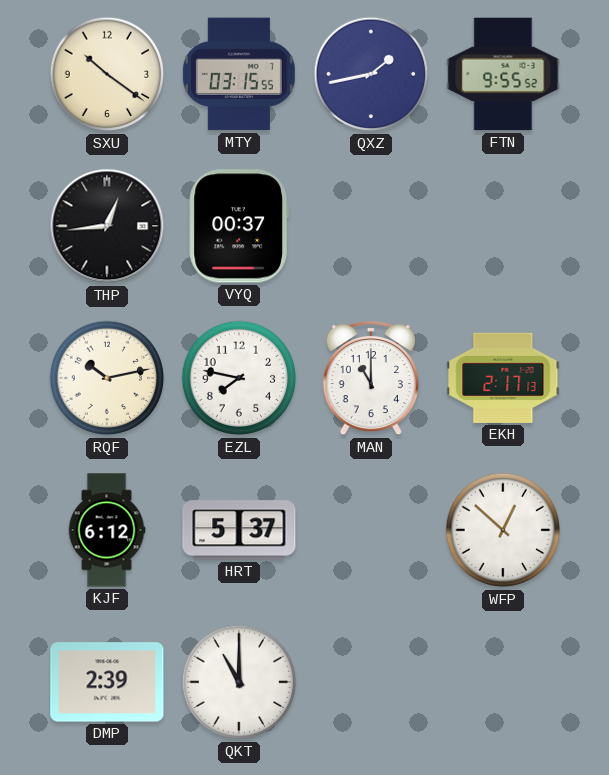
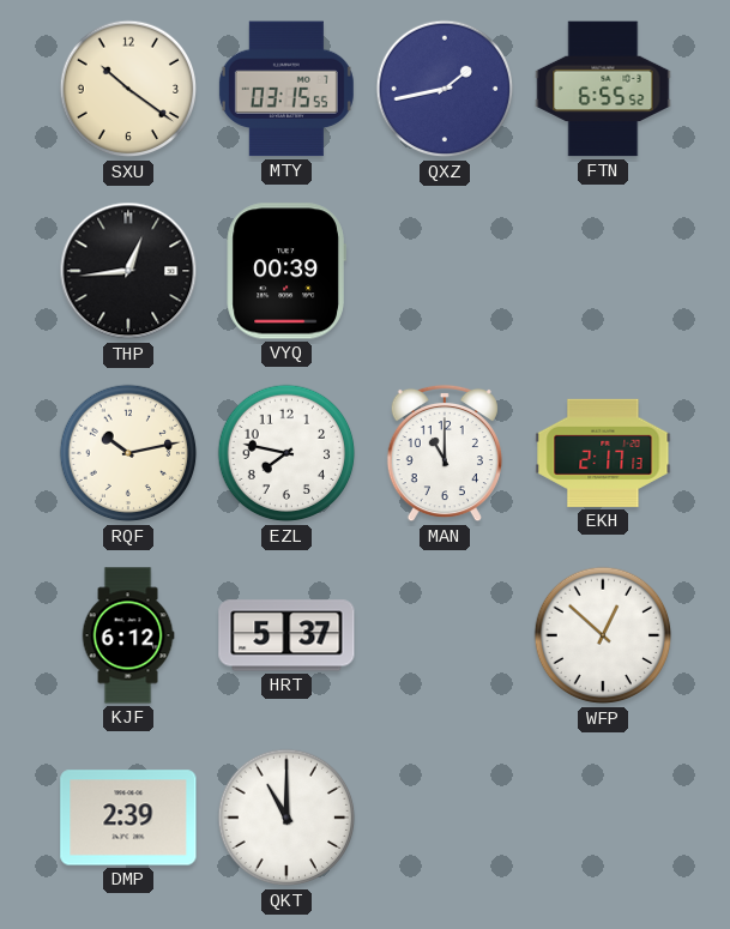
FTN: 9:55 -> 6:55
VYQ: 00:37 -> 00:39
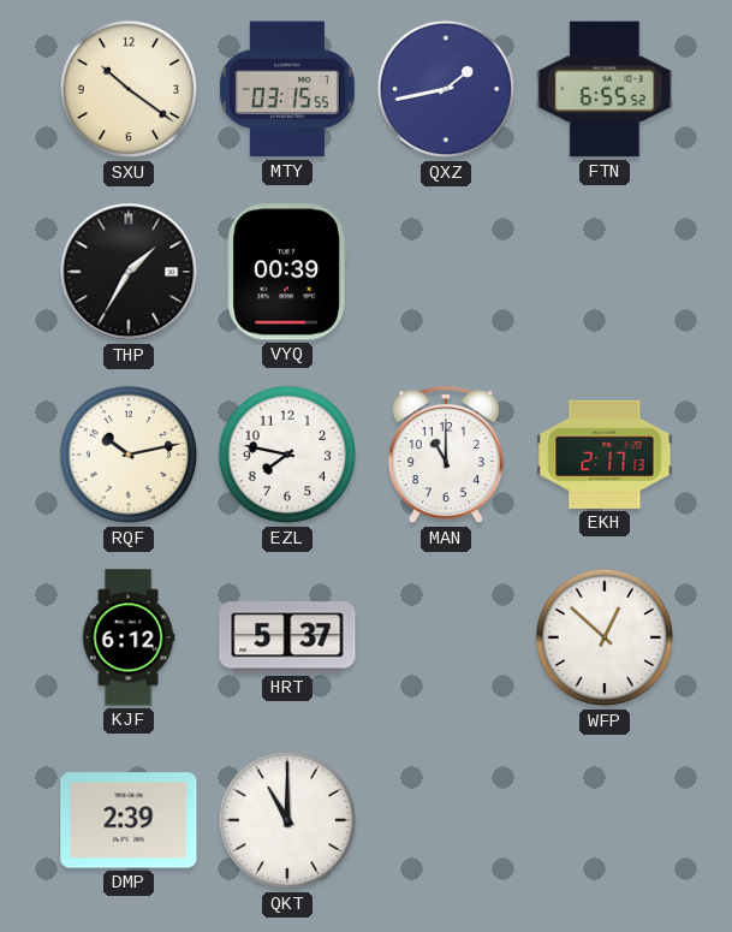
THP: 12:44 -> 1:35
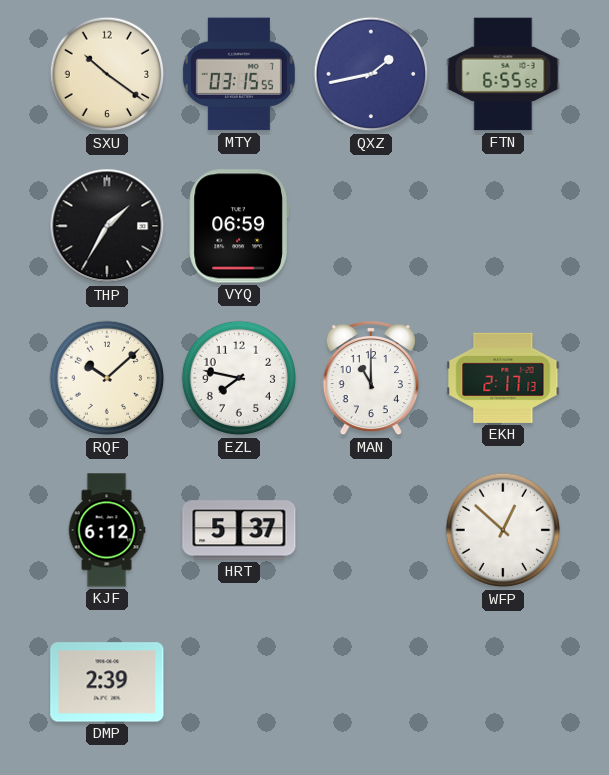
VYQ: 00:39 -> 06:59
RQF: 10:13 -> 10:08
QKT: 11:00 -> none
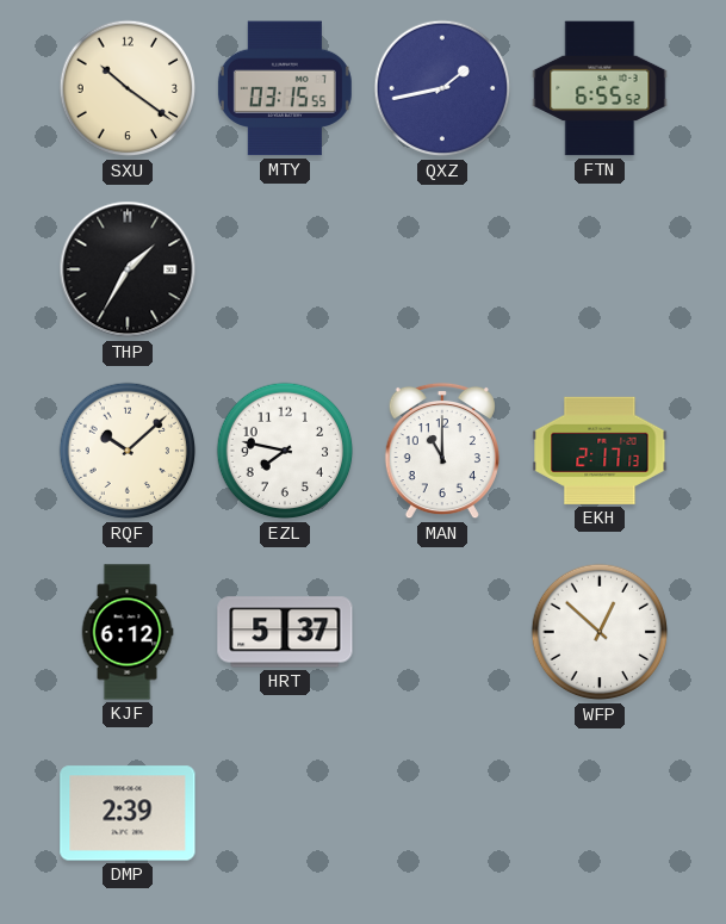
VYQ: 06:59 -> none
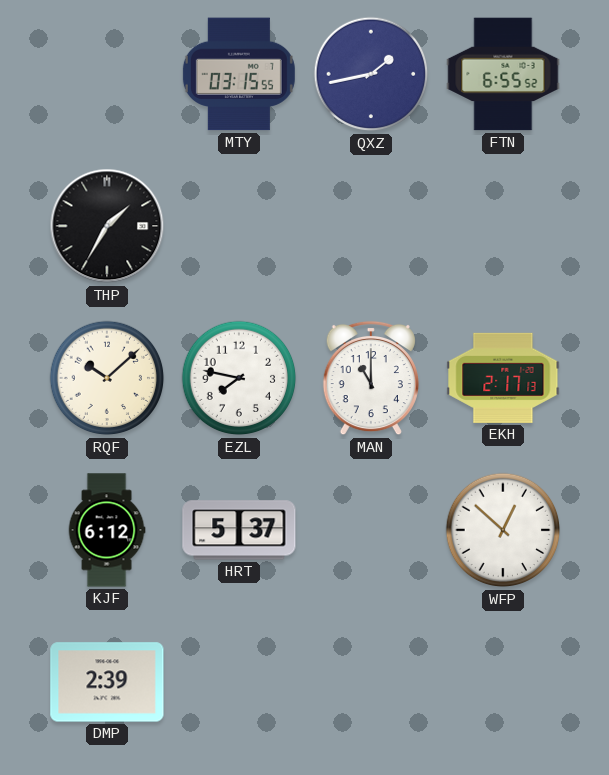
SXU: 10:21 -> none
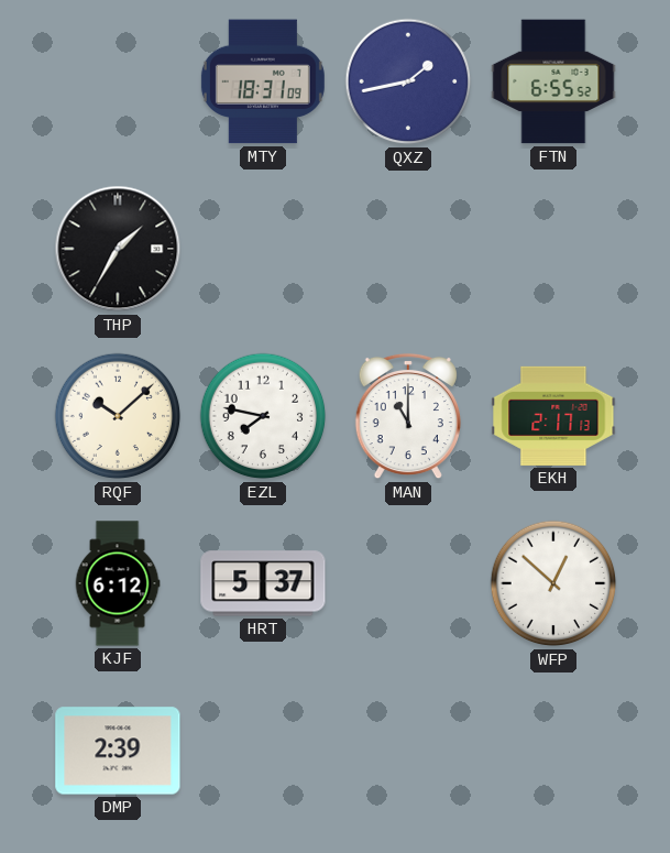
MTY: 03:15 -> 18:31
